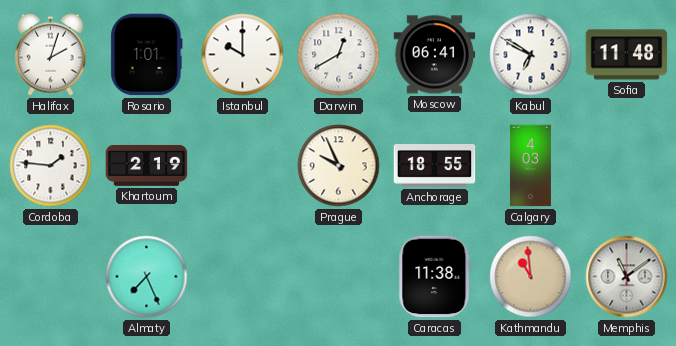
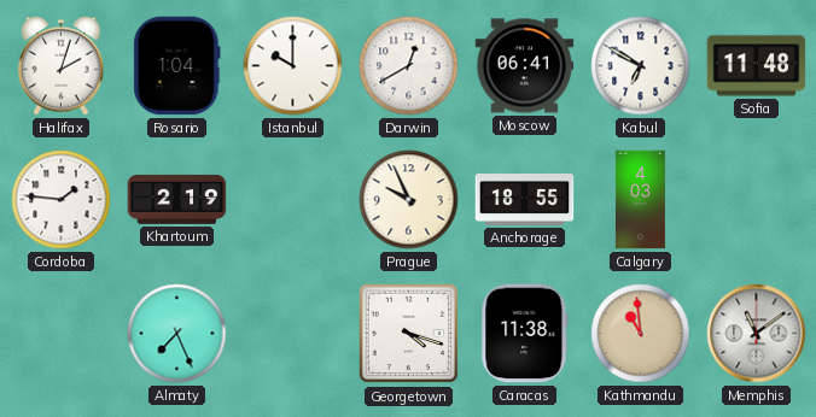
Rosario: 1:01 -> 1:04
Georgetown: none -> 4:18
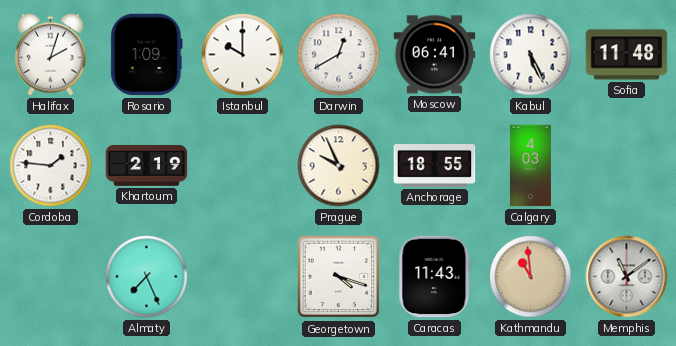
Rosario: 1:04 -> 1:09
Kabul: 6:50 -> 5:26
Caracas: 11:38 -> 11:43
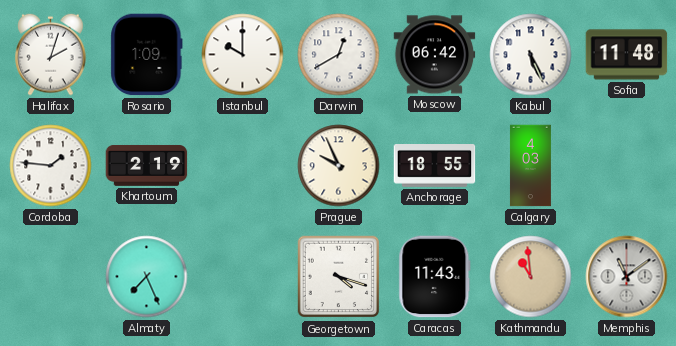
Moscow: 06:41 -> 06:42
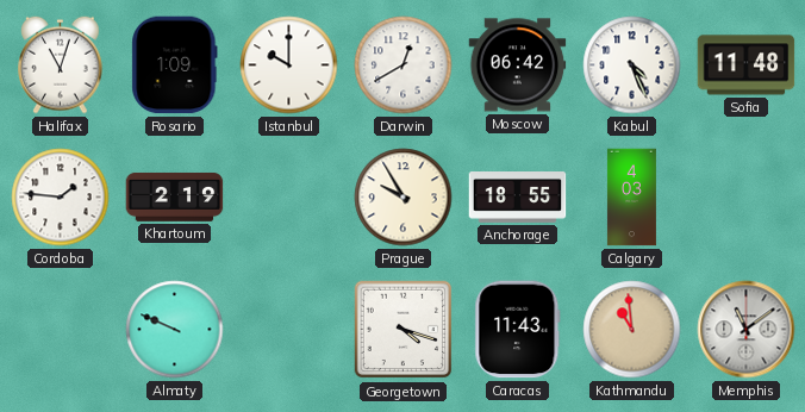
Halifax: 2:03 -> 11:03
Kabul: 5:26 -> 4:26
Prague: 9:56 -> 9:55
Almaty: 7:26 -> 9:49
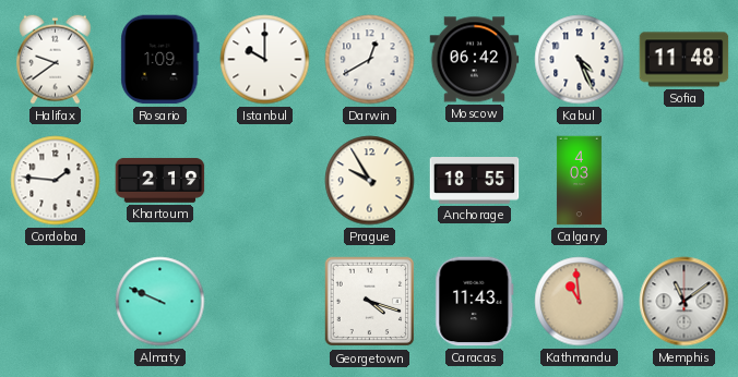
Halifax: 11:03 -> 9:39
